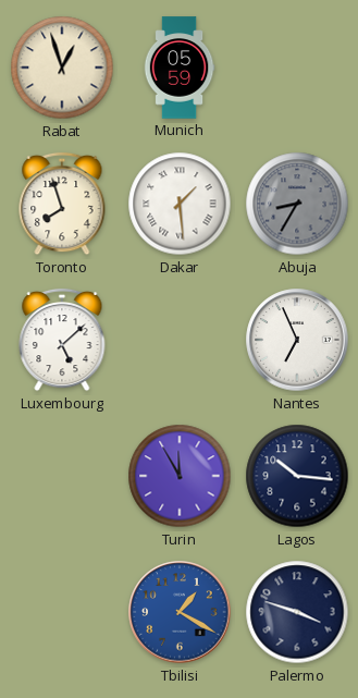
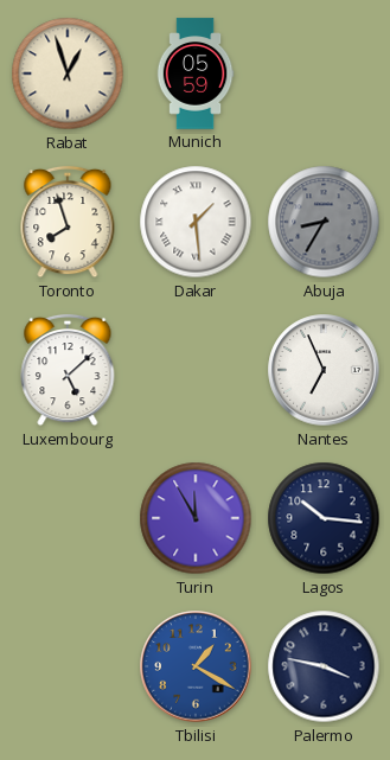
Palermo: 3:48 -> 3:47
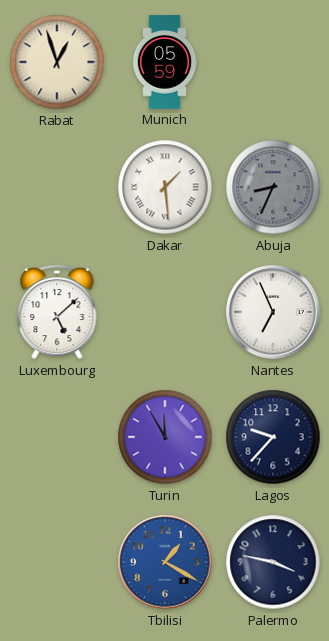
Toronto: 7:57 -> none
Abuja: 8:35 -> 8:34
Lagos: 10:16 -> 9:37
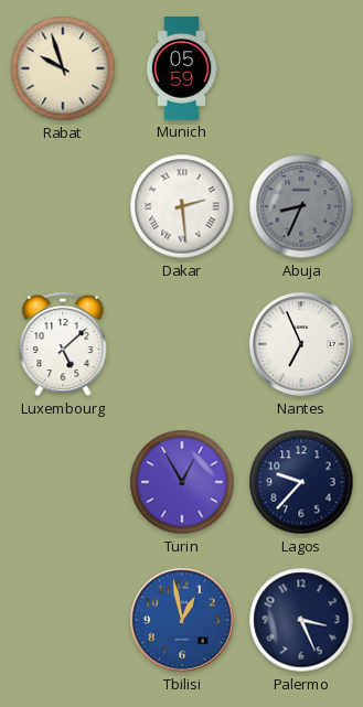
Rabat: 12:57 -> 9:57
Dakar: 1:29 -> 2:29
Turin: 11:55 -> 12:55
Tbilisi: 1:20 -> 12:58
Palermo: 3:47 -> 3:26
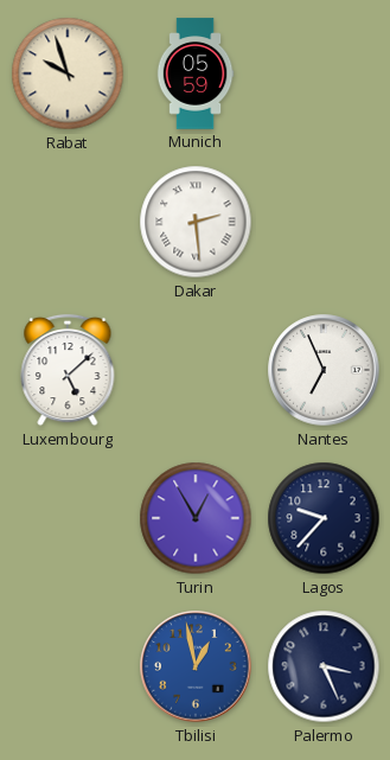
Abuja: 8:34 -> none
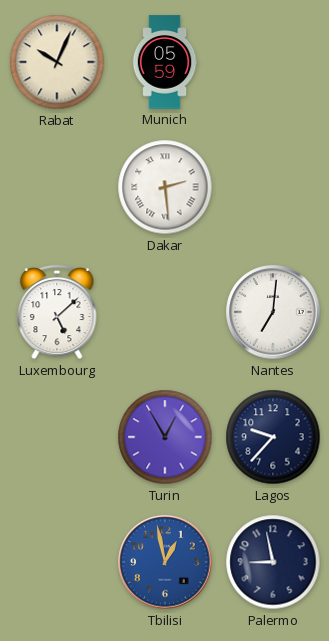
Rabat: 9:57 -> 10:04
Nantes: 6:56 -> 7:01
Palermo: 3:26 -> 8:58
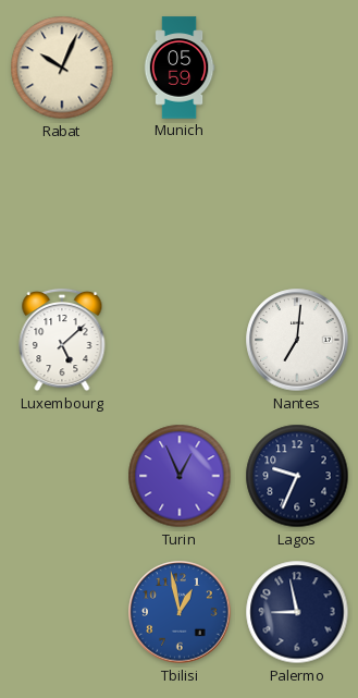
Dakar: 2:29 -> none
Turin: 12:55 -> 12:56
Lagos: 9:37 -> 9:34
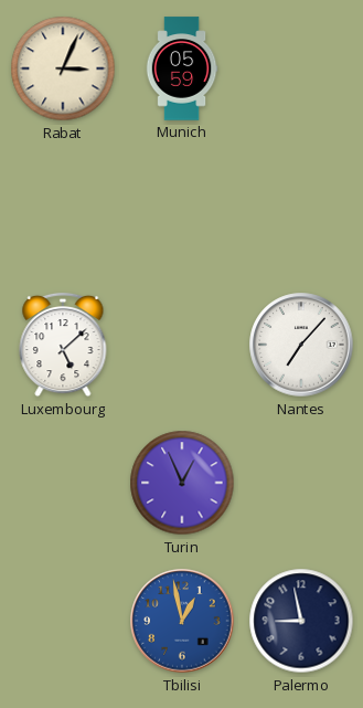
Rabat: 10:04 -> 3:04
Nantes: 7:01 -> 7:07
Lagos: 9:34 -> none
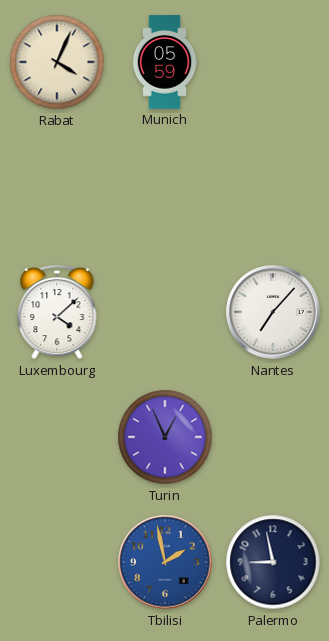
Rabat: 3:04 -> 4:04
Luxembourg: 5:08 -> 4:08
Tbilisi: 12:58 -> 1:58
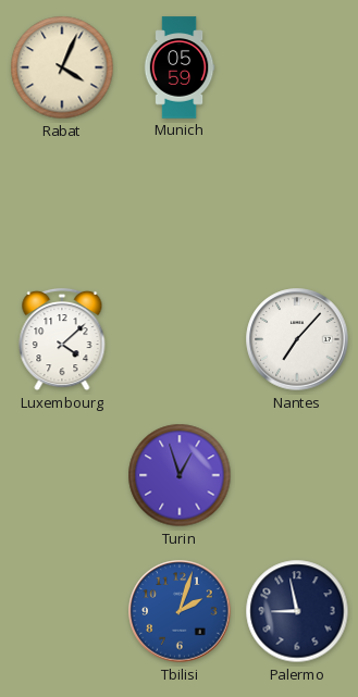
Turin: 12:56 -> 12:57
Tbilisi: 1:58 -> 2:03
